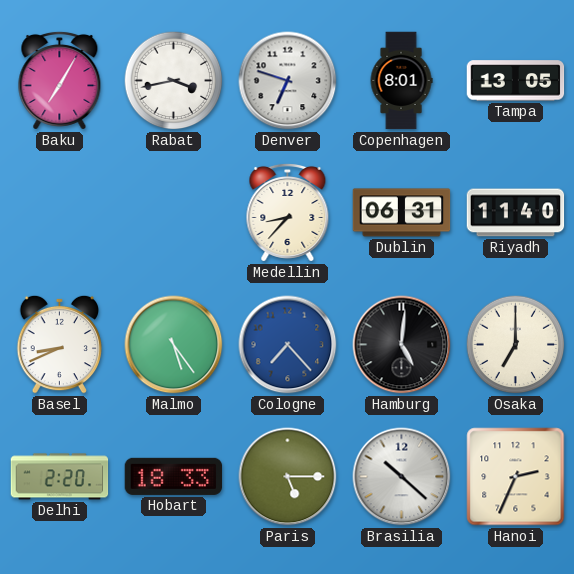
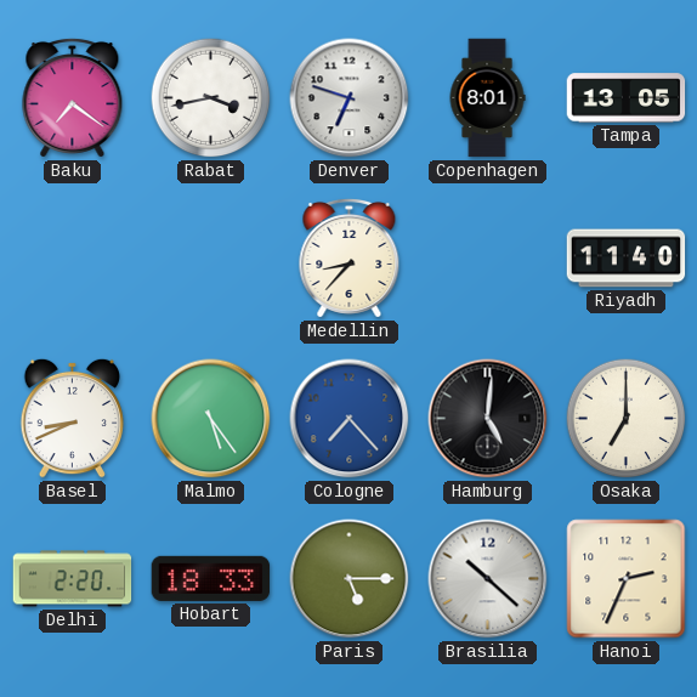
Baku: 7:05 -> 7:21
Dublin: 06:31 -> none
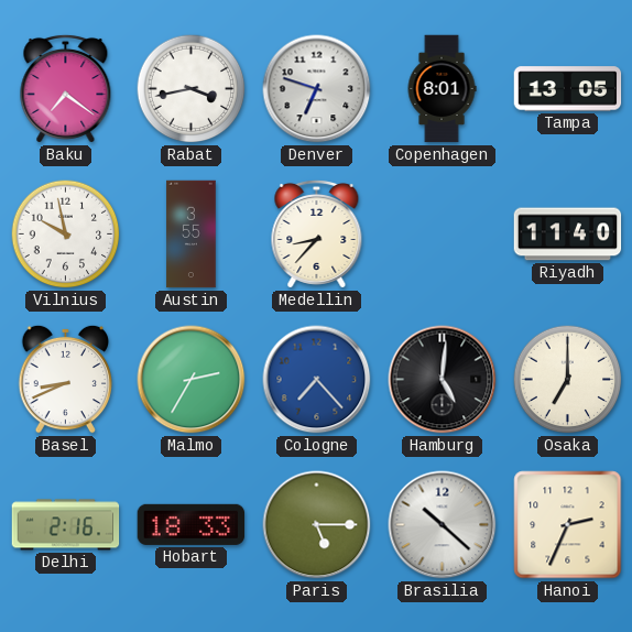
Vilnius: none -> 9:58
Austin: none -> 3:55
Malmo: 5:24 -> 2:35
Delhi: 2:20 -> 2:16
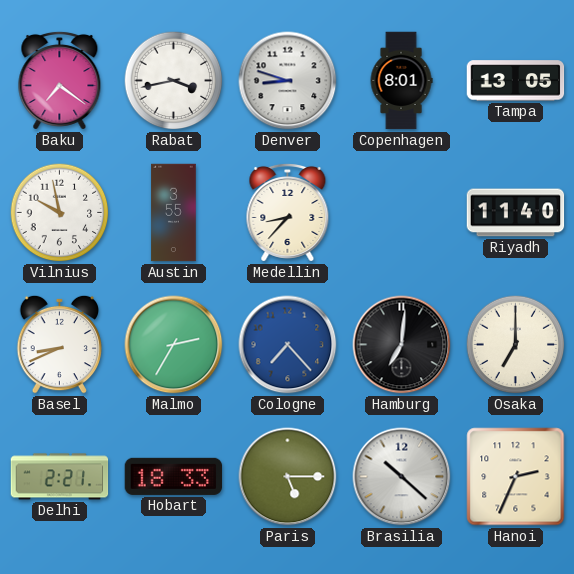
Denver: 6:48 -> 8:48
Hamburg: 5:01 -> 7:01
Delhi: 2:16 -> 2:21
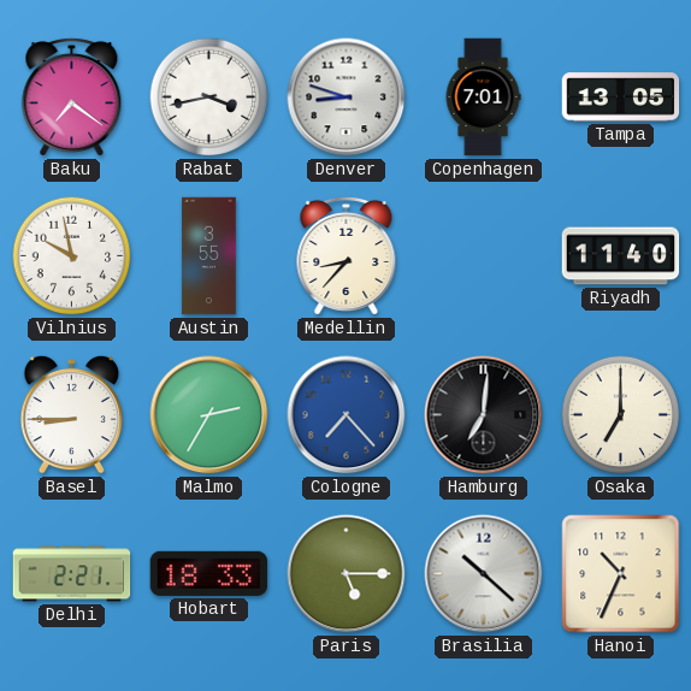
Copenhagen: 8:01 -> 7:01
Basel: 8:41 -> 8:45
Hanoi: 2:34 -> 10:34
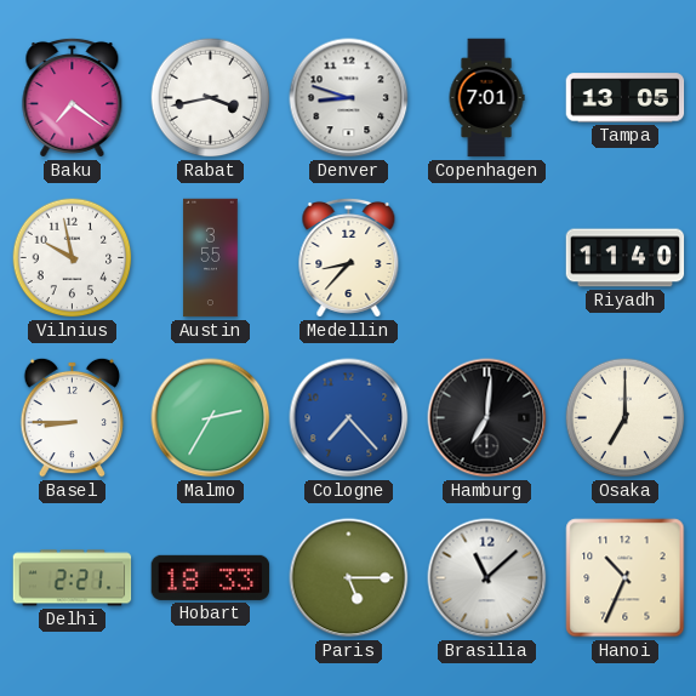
Brasilia: 10:22 -> 11:08
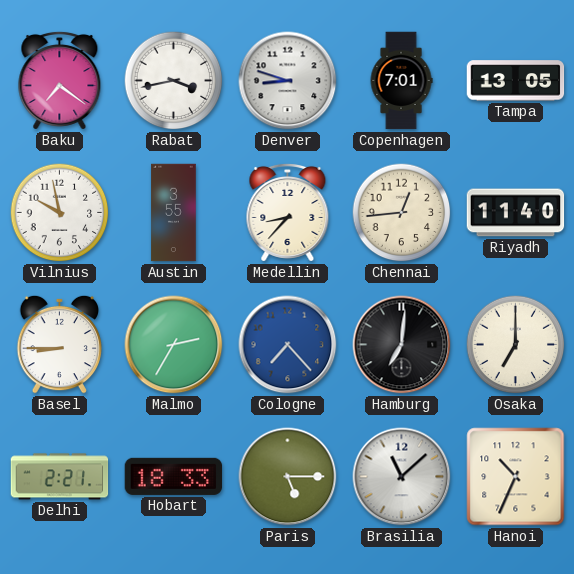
Chennai: none -> 12:44
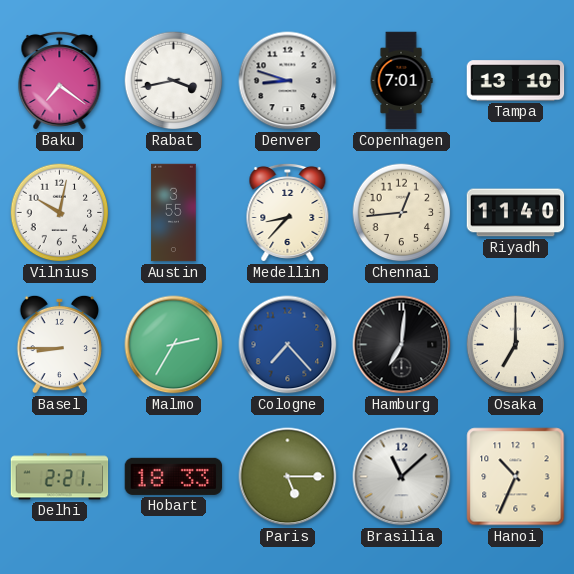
Tampa: 13:05 -> 13:10
Vilnius: 9:58 -> 10:02
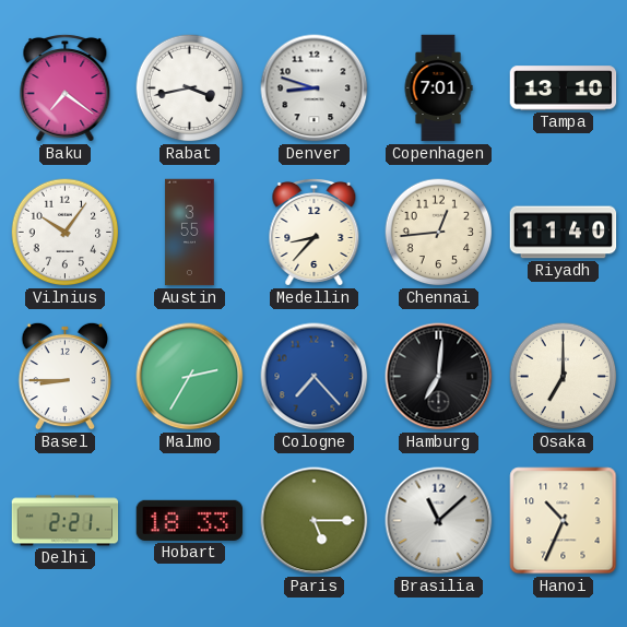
Vilnius: 10:02 -> 10:06
